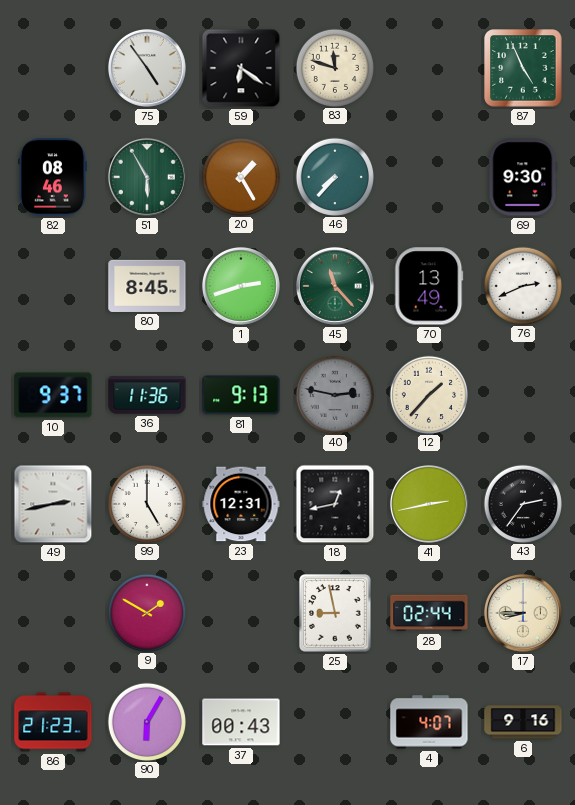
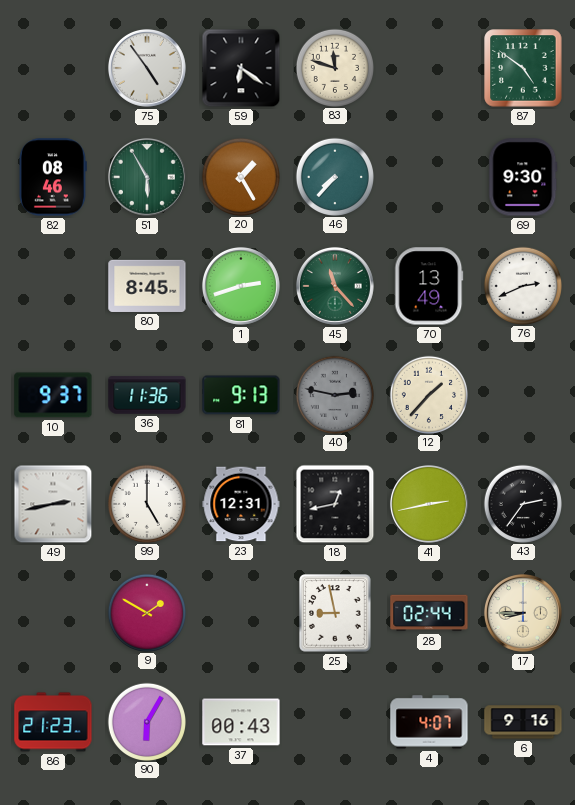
87: 4:56 -> 4:51
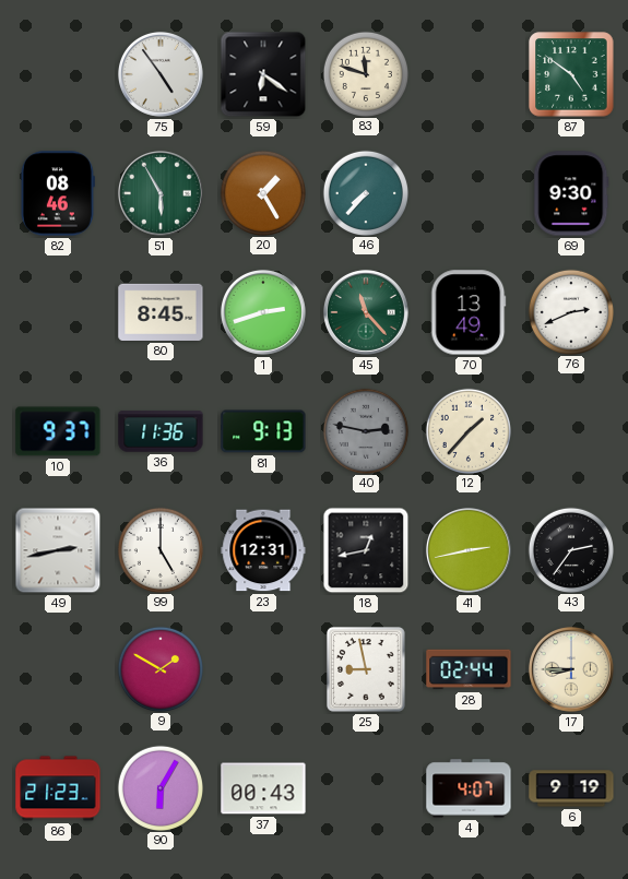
6: 9:16 -> 9:19
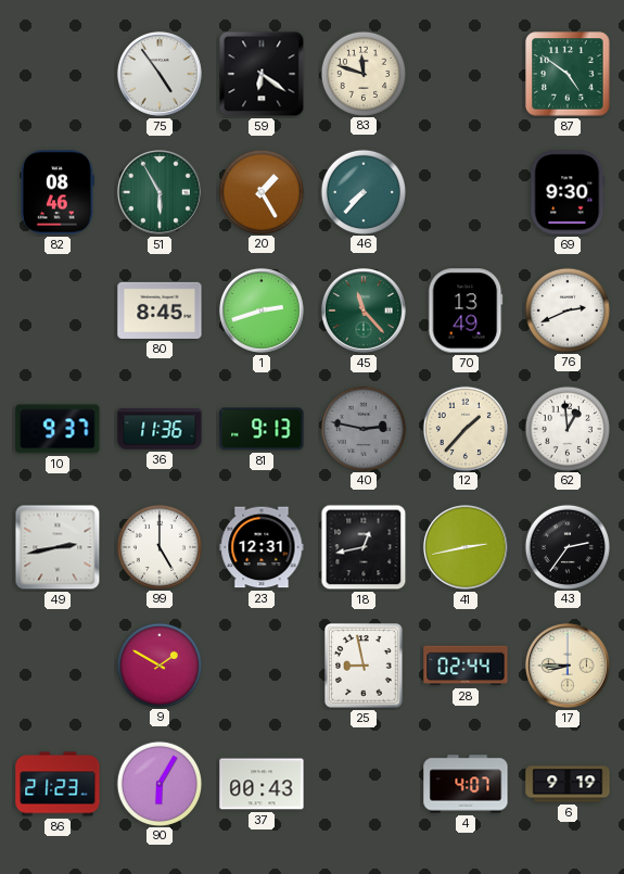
62: none -> 12:59
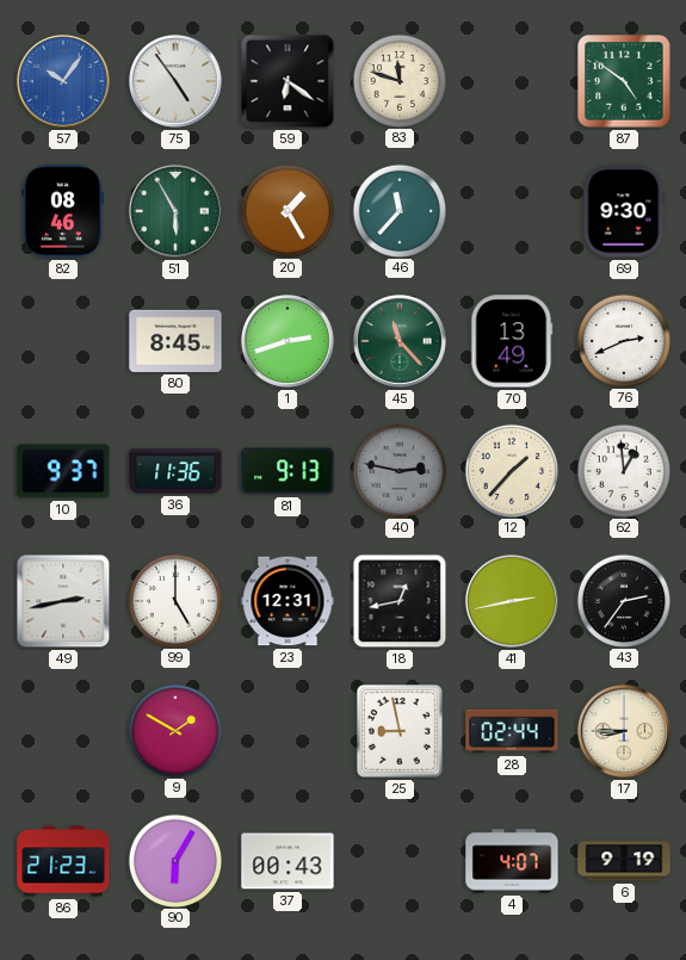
57: none -> 10:06
46: 7:37 -> 11:37
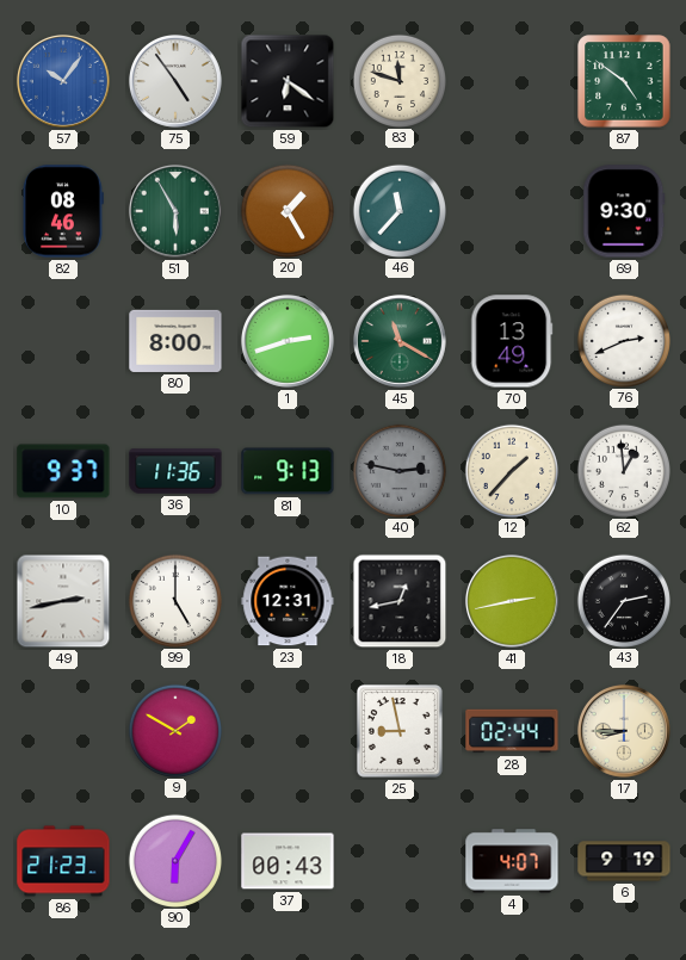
80: 8:45 -> 8:00
45: 11:23 -> 11:20
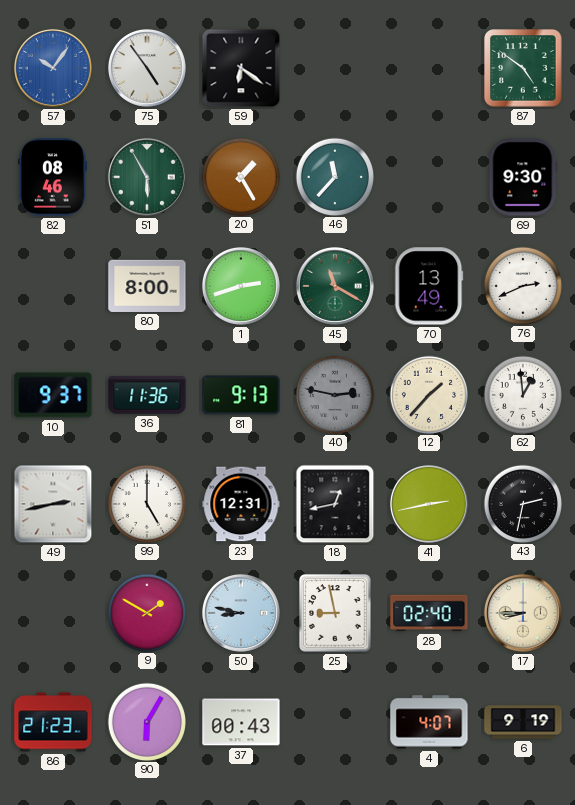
83: 11:48 -> none
43: 2:36 -> 2:32
50: none -> 8:47
28: 02:44 -> 02:40
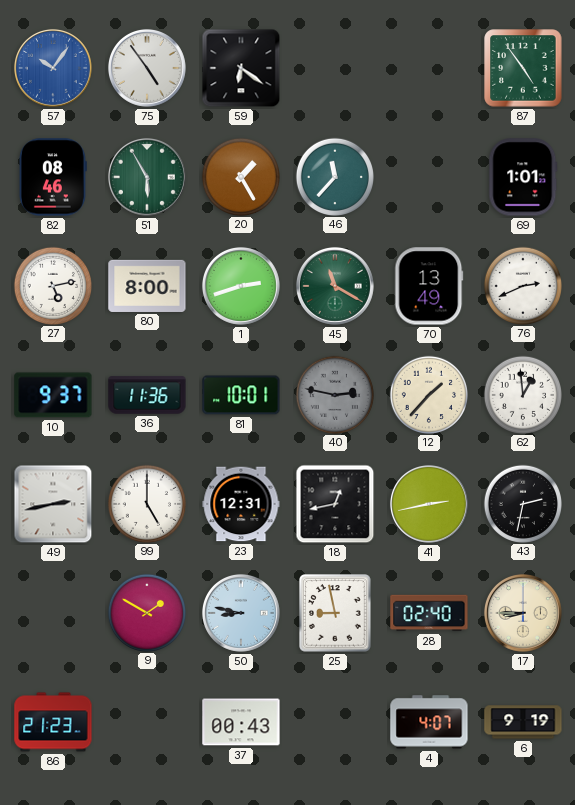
87: 4:51 -> 4:54
69: 9:30 -> 1:01
27: none -> 5:13
81: 9:13 -> 10:01
90: 6:05 -> none
